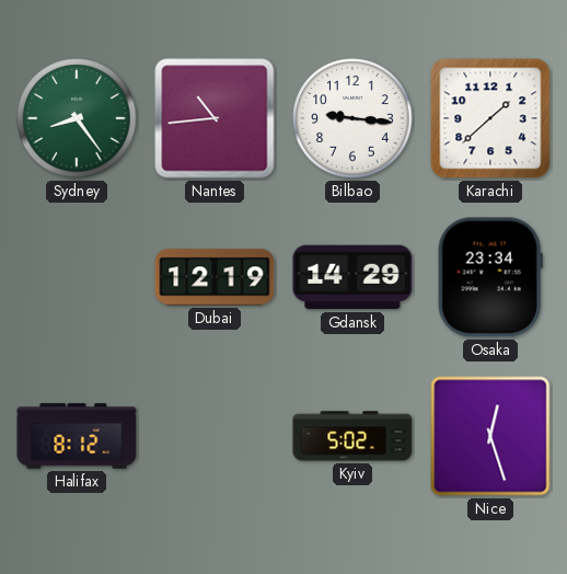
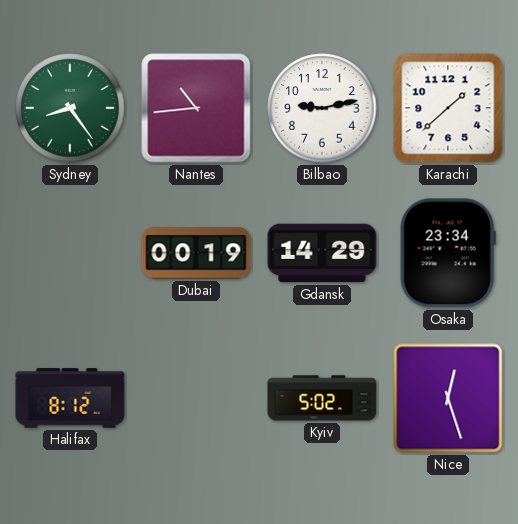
Bilbao: 9:16 -> 9:13
Dubai: 12:19 -> 00:19
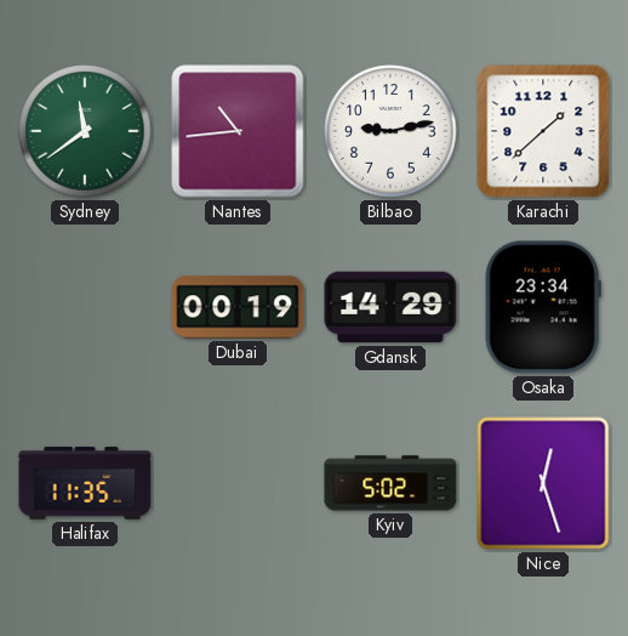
Sydney: 8:24 -> 11:39
Halifax: 8:12 -> 11:35
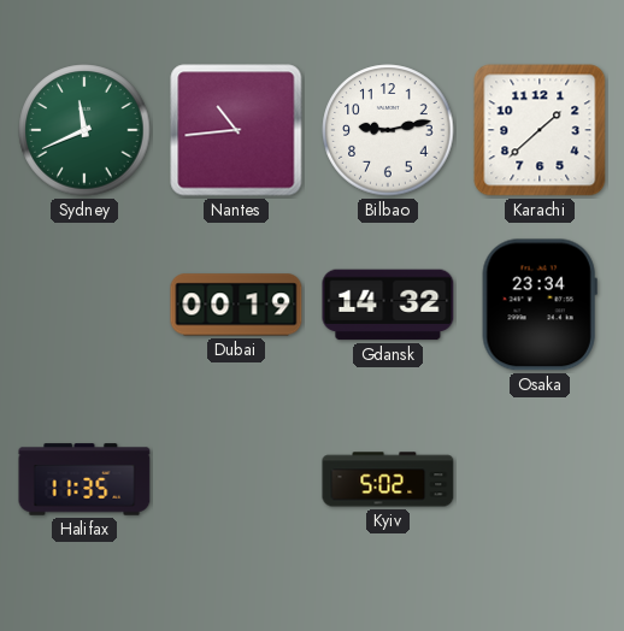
Sydney: 11:39 -> 11:41
Gdansk: 14:29 -> 14:32
Nice: 12:27 -> none
